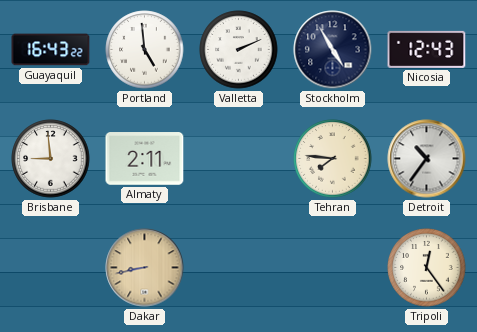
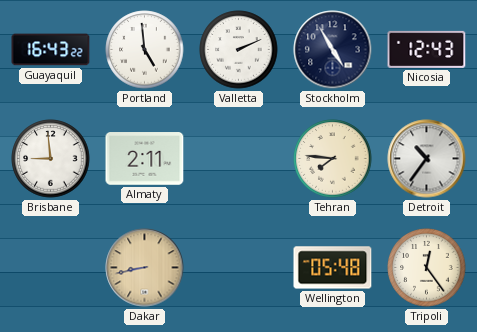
Wellington: none -> 05:48
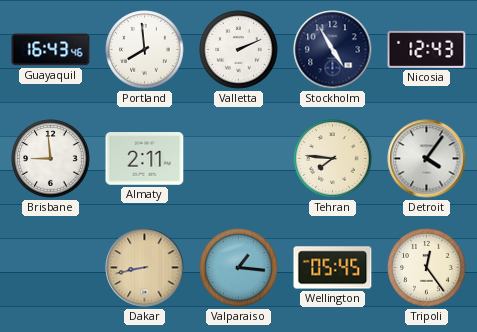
Guayaquil: 16:43:22 -> 16:43:46
Portland: 4:59 -> 7:59
Detroit: 10:36 -> 4:06
Valparaiso: none -> 1:16
Wellington: 05:48 -> 05:45
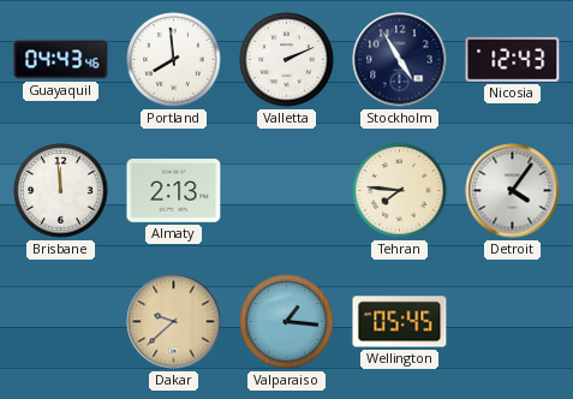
Guayaquil: 16:43 -> 04:43
Brisbane: 8:59 -> 11:59
Almaty: 2:11 -> 2:13
Dakar: 8:43 -> 9:38
Tripoli: 12:24 -> none
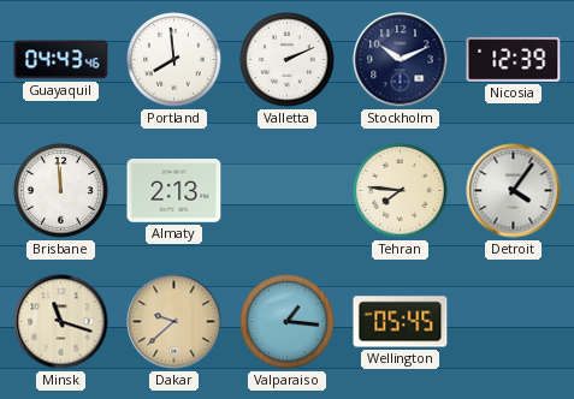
Stockholm: 4:55 -> 10:11
Nicosia: 12:43 -> 12:39
Minsk: none -> 11:18
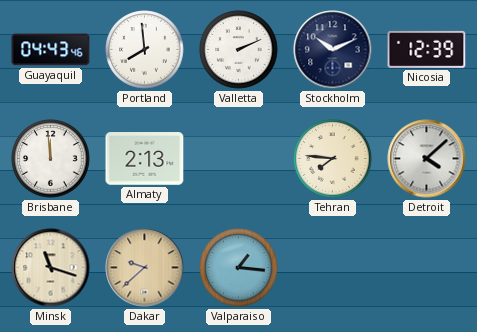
Detroit: 4:06 -> 4:08
Wellington: 05:45 -> none
